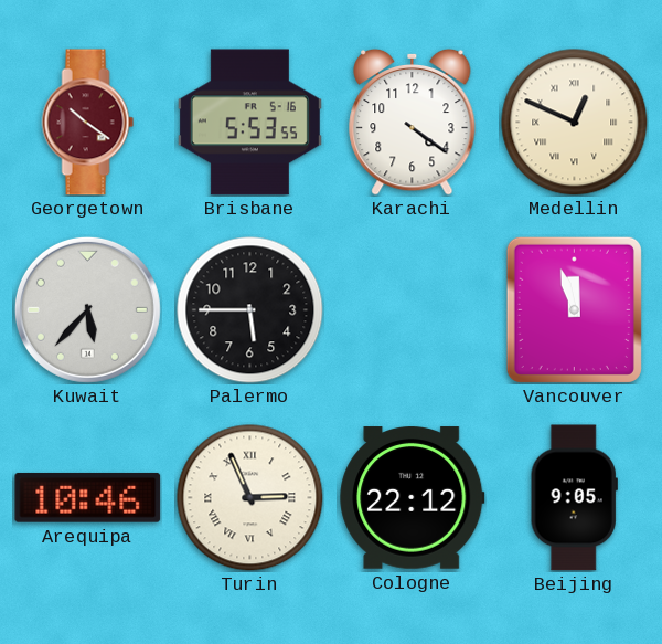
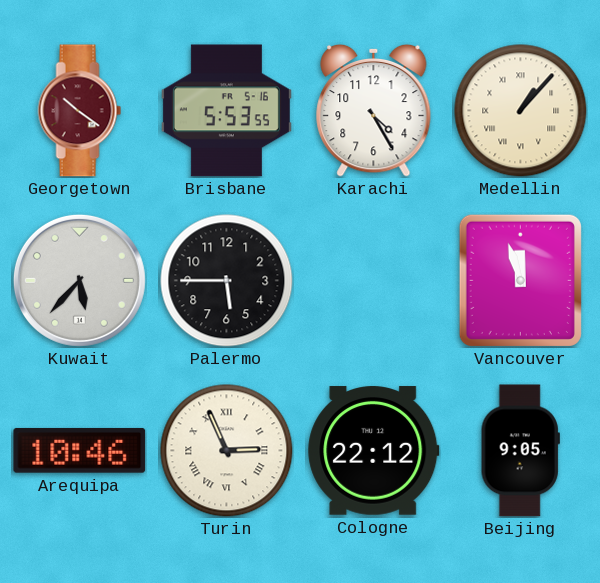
Karachi: 4:21 -> 4:25
Medellin: 12:49 -> 1:07
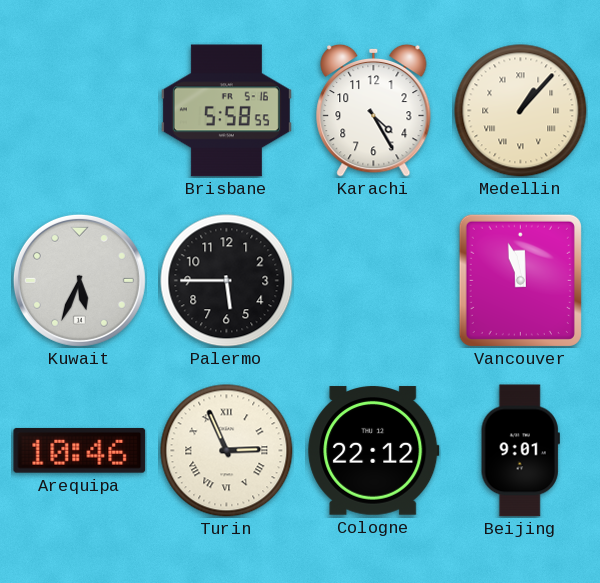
Georgetown: 10:21 -> none
Brisbane: 5:53 -> 5:58
Kuwait: 5:37 -> 5:34
Beijing: 9:05 -> 9:01
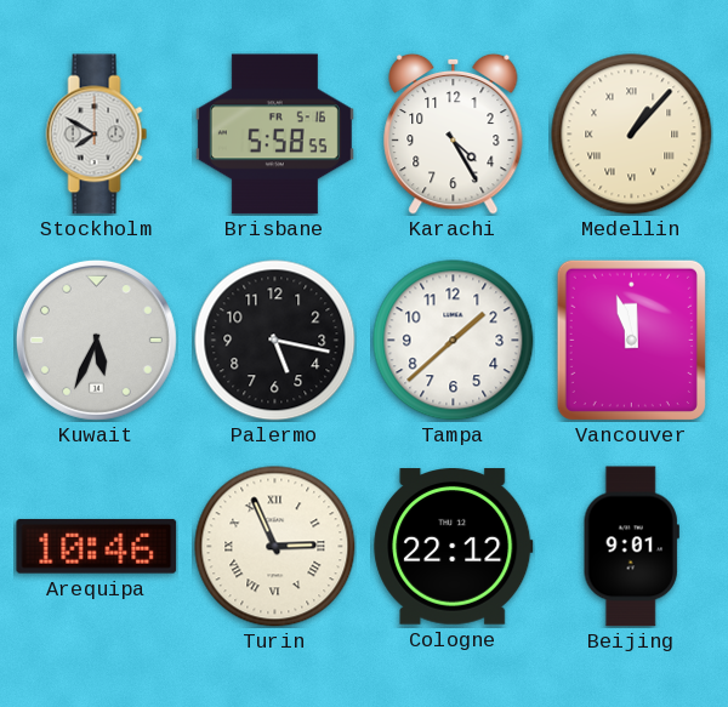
Stockholm: none -> 7:50
Palermo: 5:45 -> 5:17
Tampa: none -> 1:38
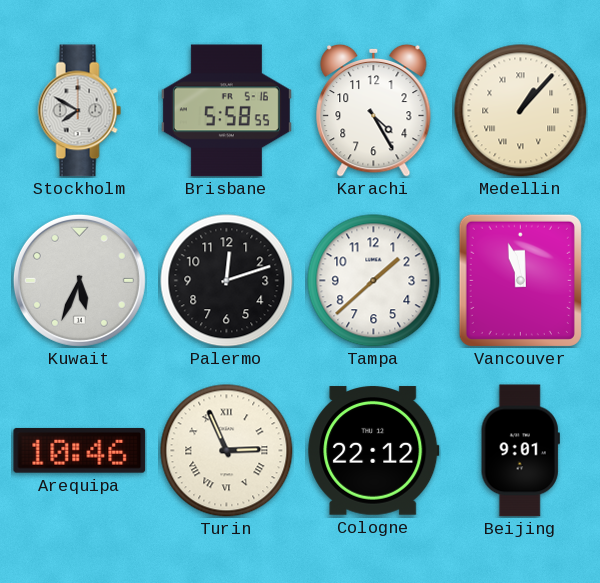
Palermo: 5:17 -> 12:12
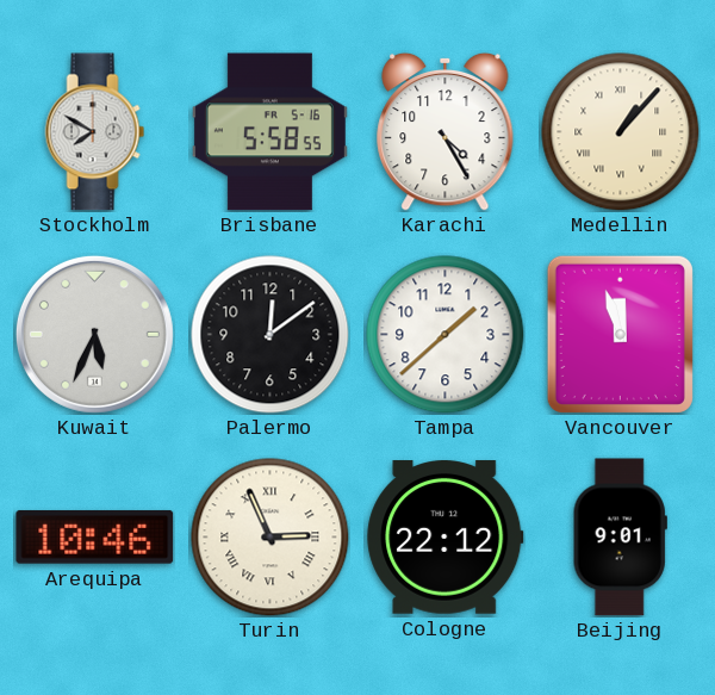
Palermo: 12:12 -> 12:09
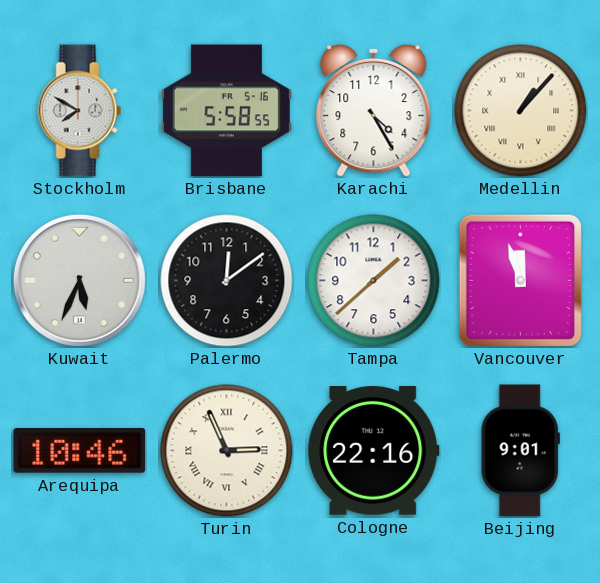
Cologne: 22:12 -> 22:16
